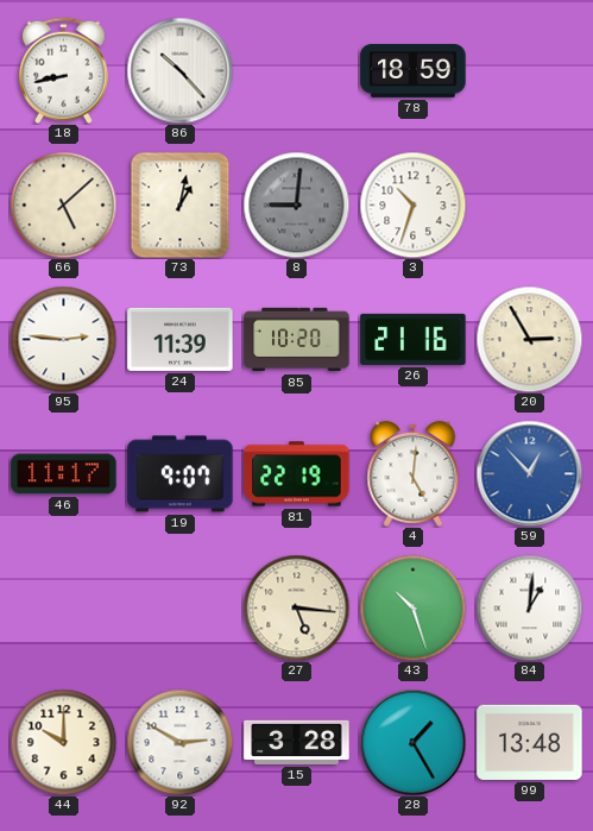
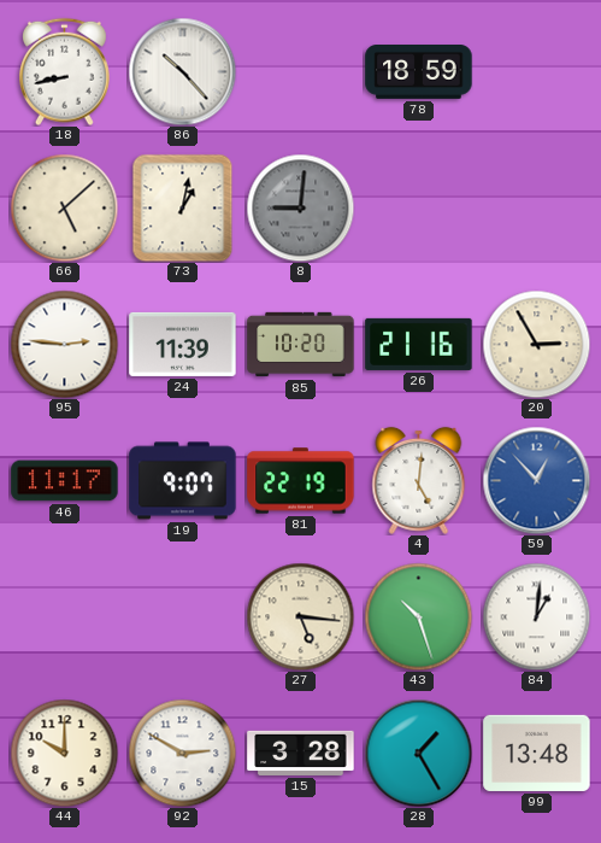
3: 10:33 -> none
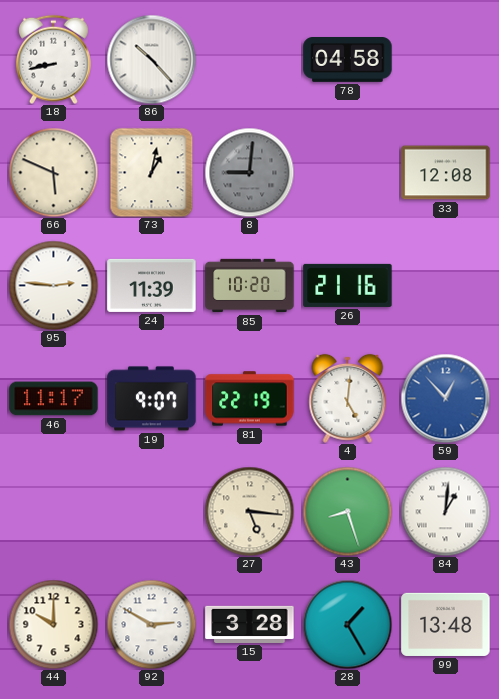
78: 18:59 -> 04:58
66: 5:08 -> 5:49
33: none -> 12:08
20: 2:55 -> none
43: 10:27 -> 8:27
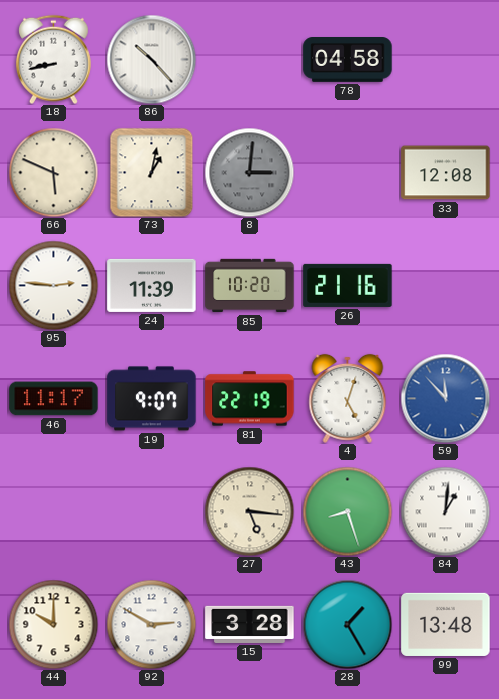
8: 9:01 -> 3:01
4: 5:01 -> 5:03
59: 12:53 -> 11:53
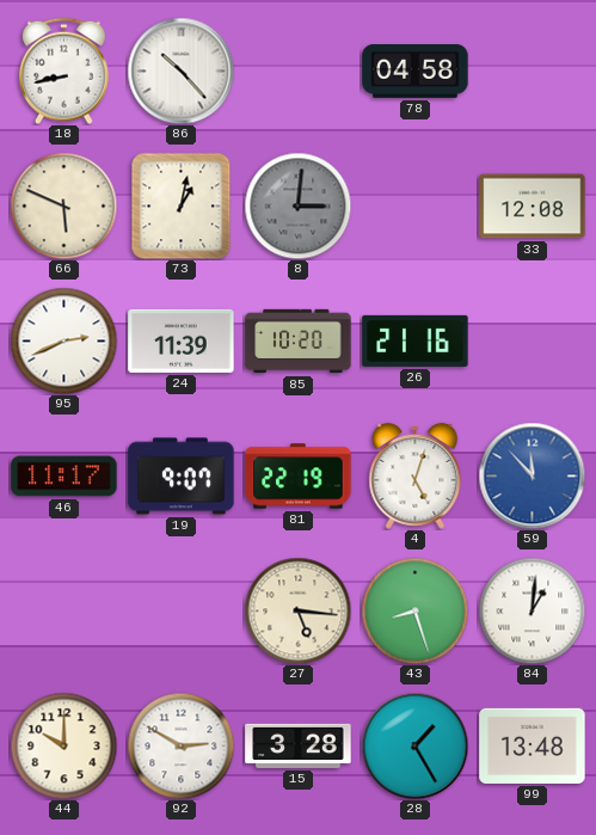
95: 2:46 -> 2:41
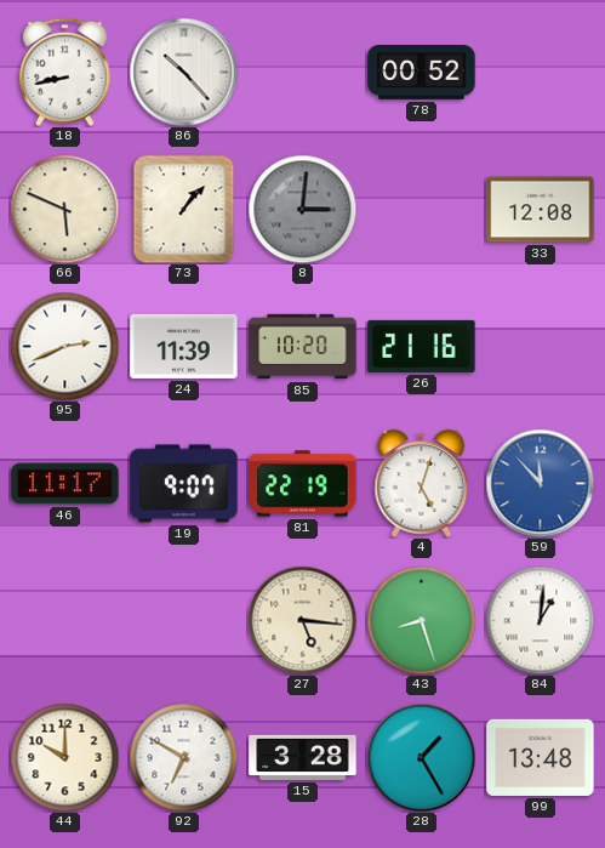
78: 04:58 -> 00:52
73: 1:02 -> 1:07
92: 2:50 -> 6:50
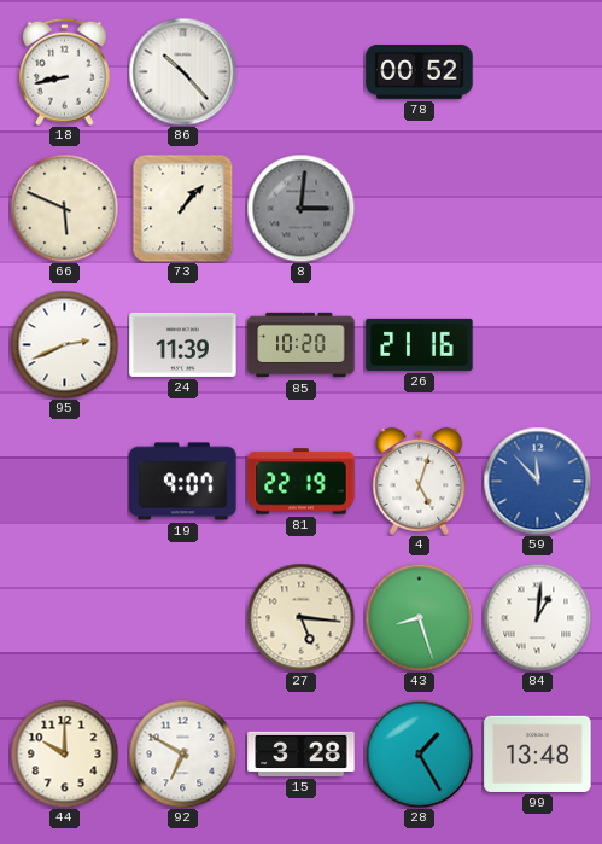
33: 12:08 -> none
46: 11:17 -> none
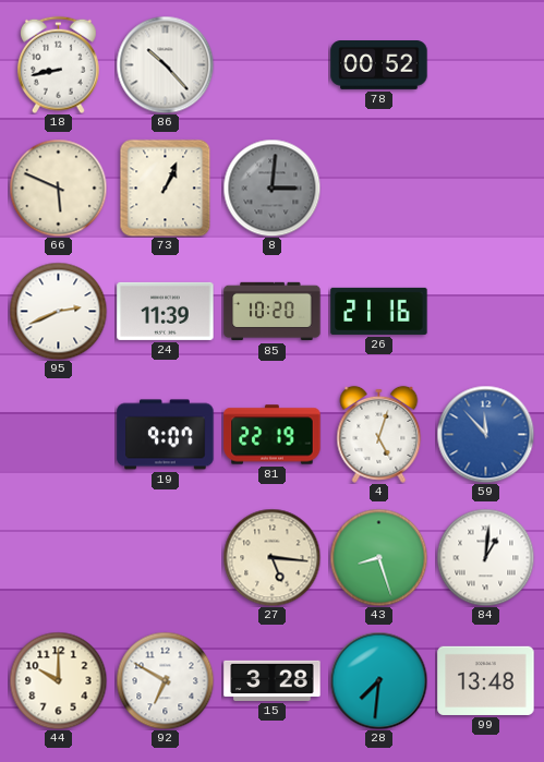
73: 1:07 -> 1:04
28: 1:25 -> 7:31
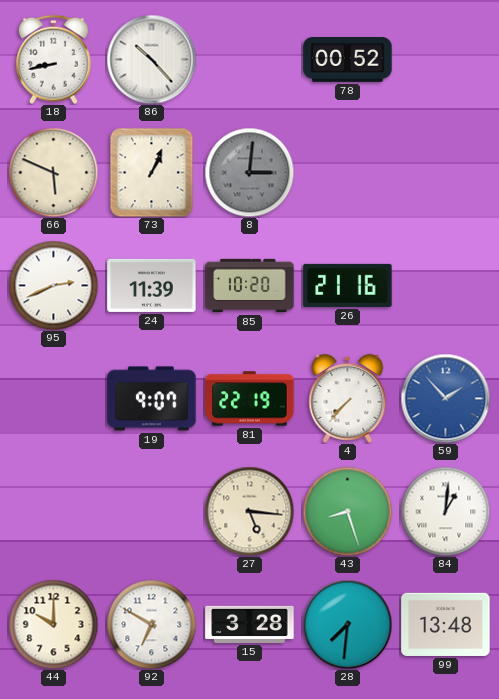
4: 5:03 -> 7:37
59: 11:53 -> 1:53
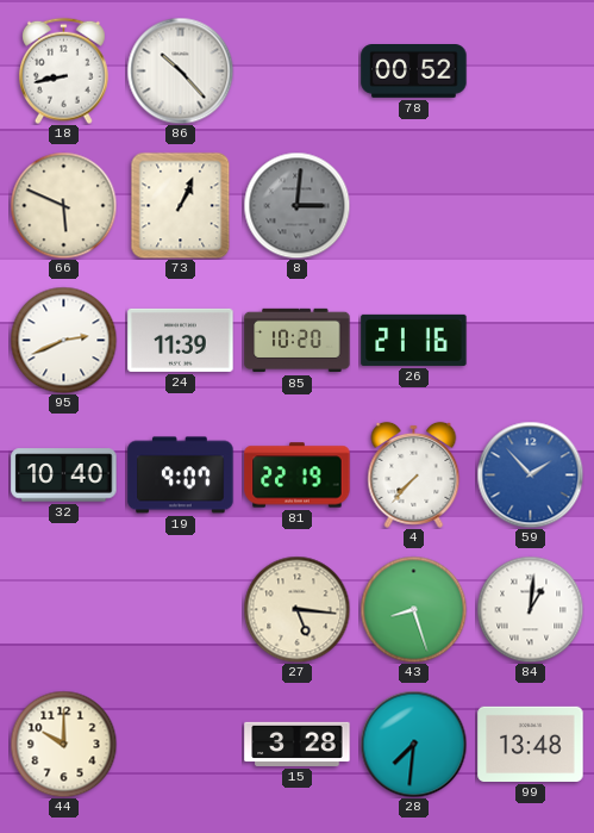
32: none -> 10:40
92: 6:50 -> none
